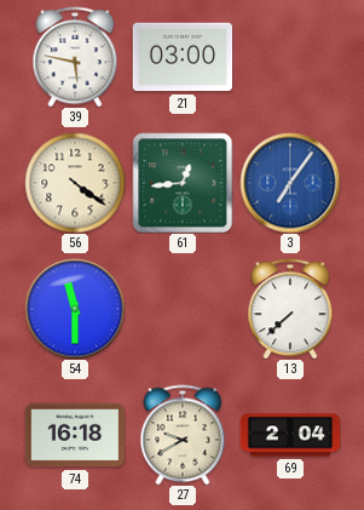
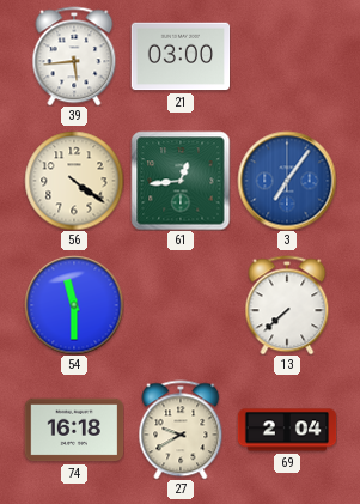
39: 5:47 -> 5:44
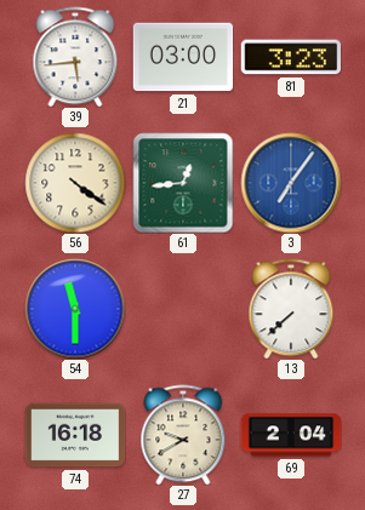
81: none -> 3:23
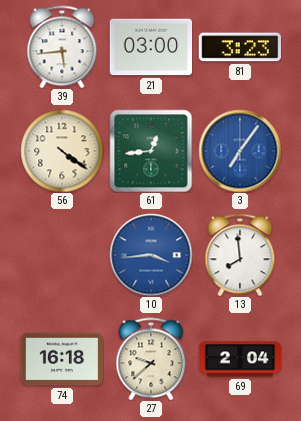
54: 11:30 -> none
10: none -> 3:44
13: 7:38 -> 7:59
27: 9:40 -> 9:38
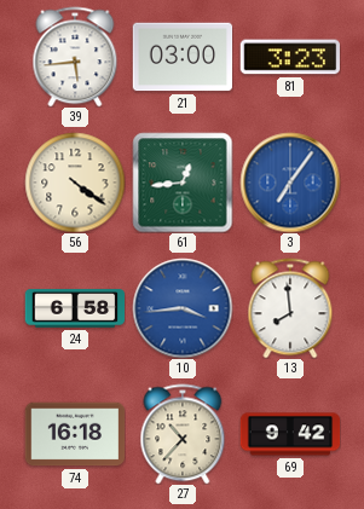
24: none -> 6:58
27: 9:38 -> 10:37
69: 2:04 -> 9:42
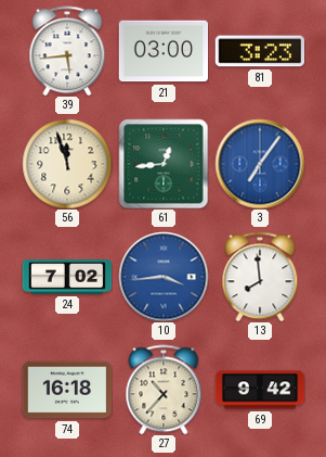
56: 4:21 -> 11:57
24: 6:58 -> 7:02
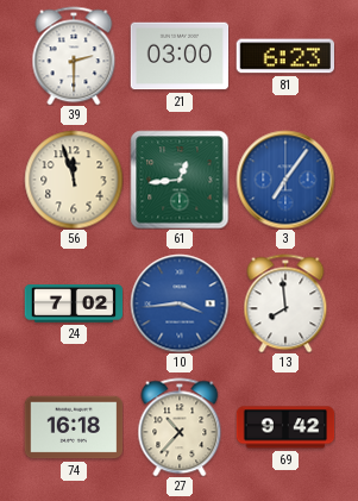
39: 5:44 -> 2:30
81: 3:23 -> 6:23
